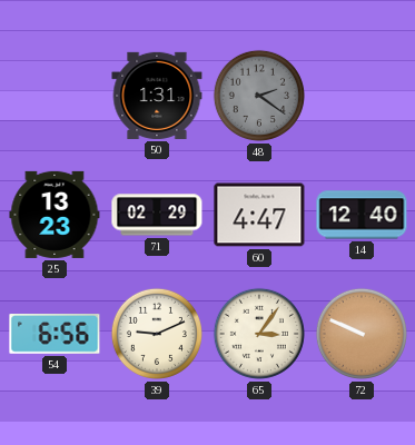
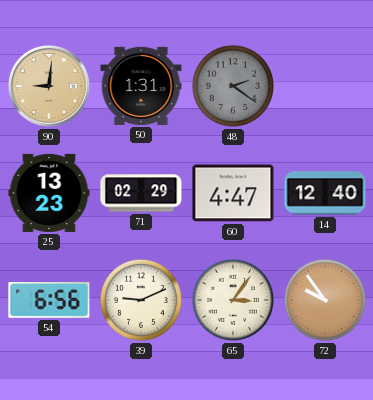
90: none -> 9:01
72: 9:49 -> 9:54
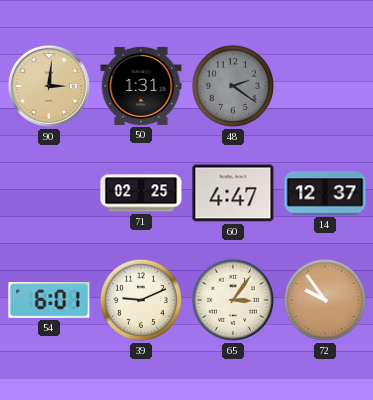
90: 9:01 -> 3:01
25: 13:23 -> none
71: 02:29 -> 02:25
14: 12:40 -> 12:37
54: 6:56 -> 6:01
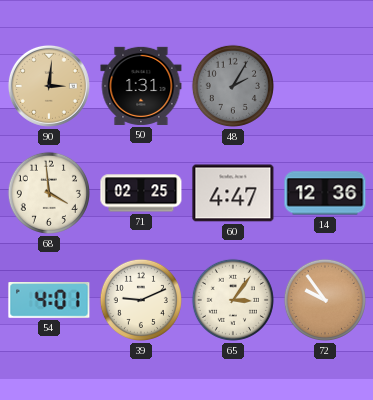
48: 2:21 -> 2:05
68: none -> 3:59
14: 12:37 -> 12:36
54: 6:01 -> 4:01
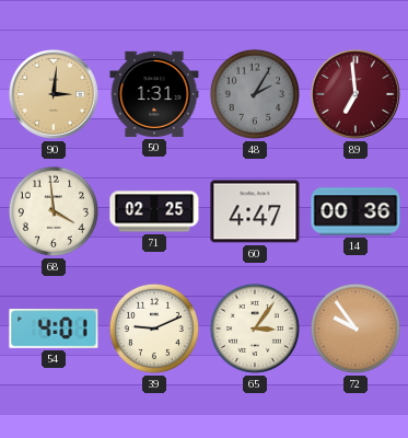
89: none -> 6:59
14: 12:36 -> 00:36
